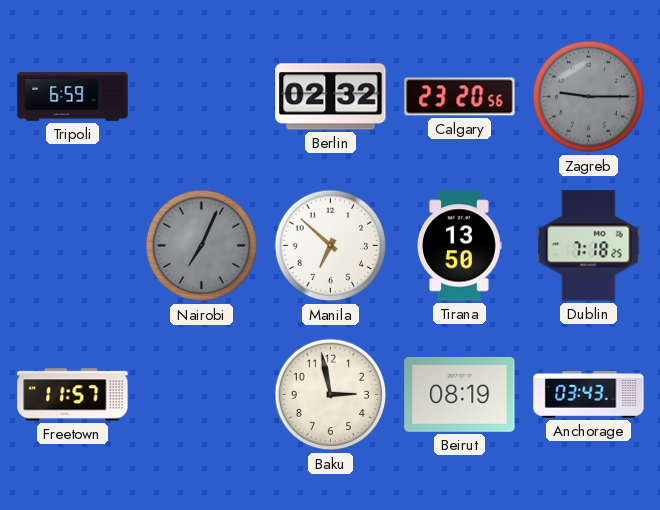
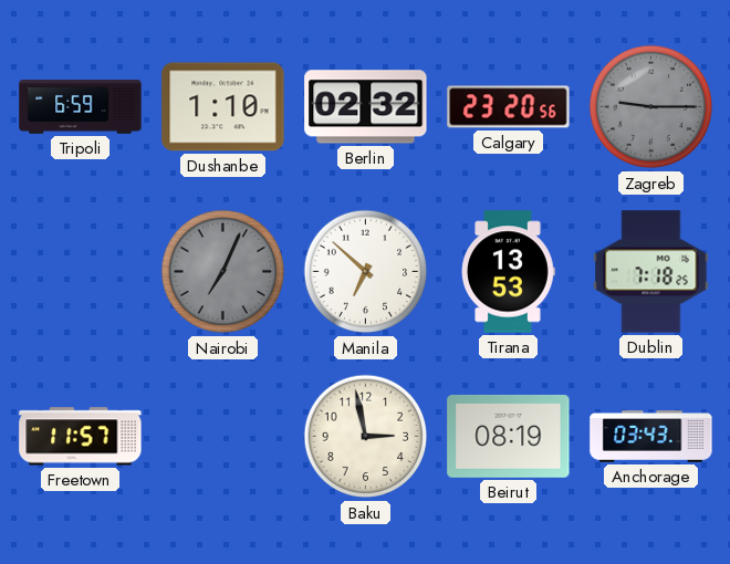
Dushanbe: none -> 1:10
Tirana: 13:50 -> 13:53
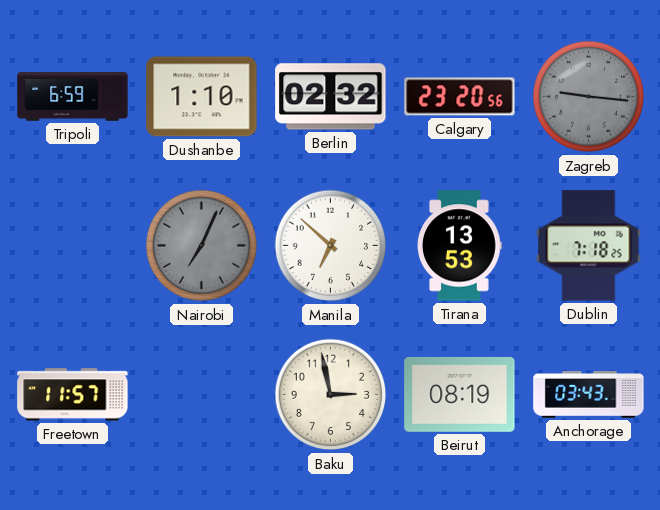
Zagreb: 9:15 -> 9:16
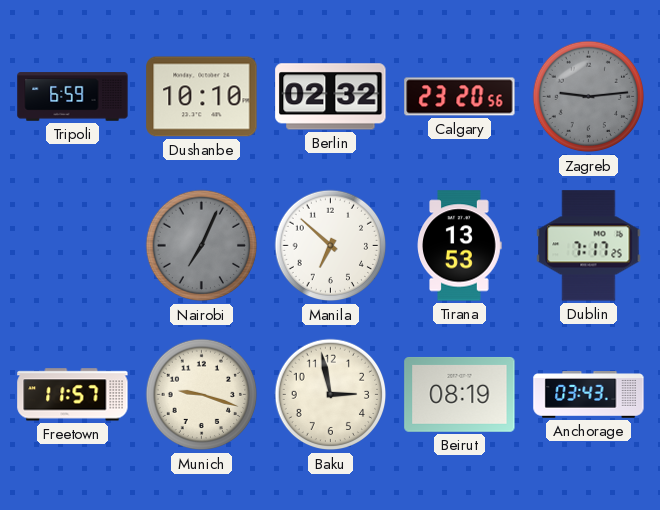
Dushanbe: 1:10 -> 10:10
Zagreb: 9:16 -> 9:14
Dublin: 7:18 -> 7:17
Munich: none -> 9:18
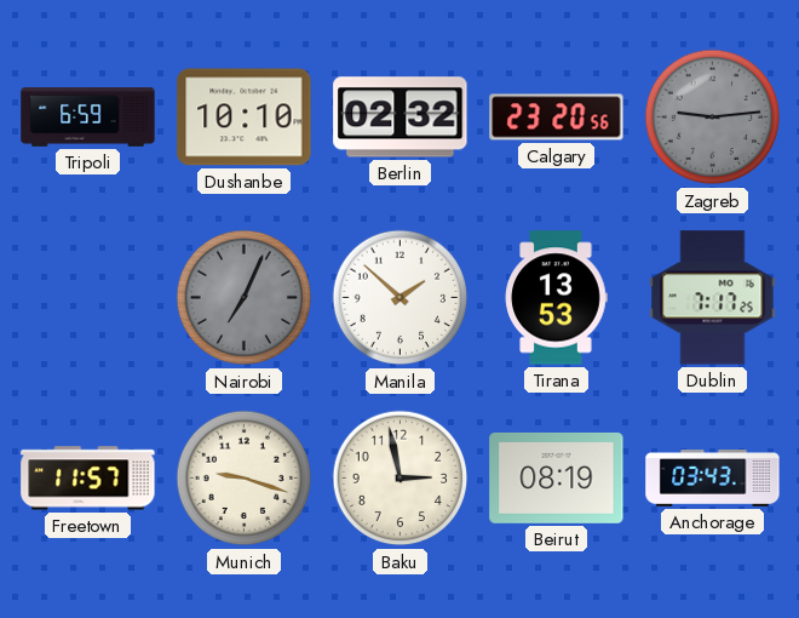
Manila: 6:52 -> 1:52
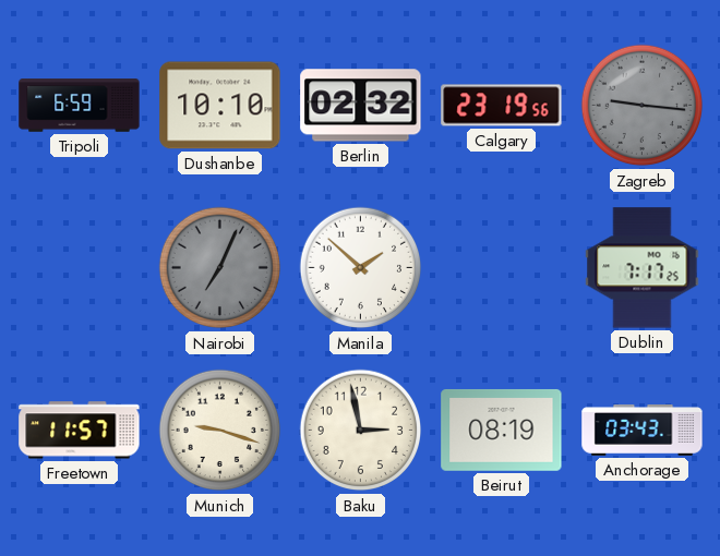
Calgary: 23:20 -> 23:19
Zagreb: 9:14 -> 9:16
Tirana: 13:53 -> none
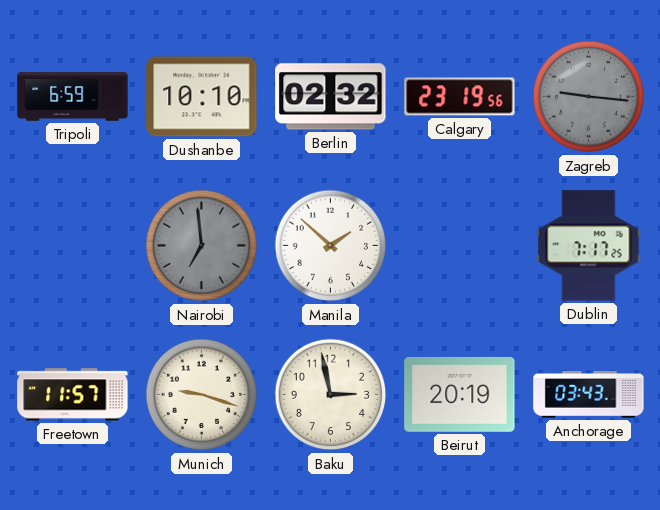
Nairobi: 7:04 -> 6:59
Beirut: 08:19 -> 20:19
